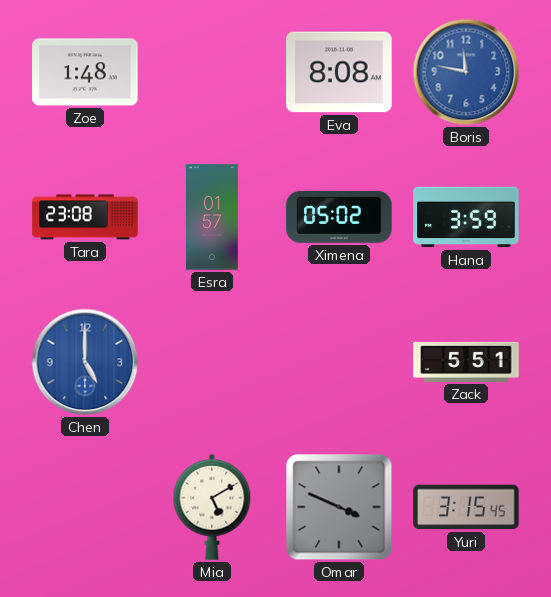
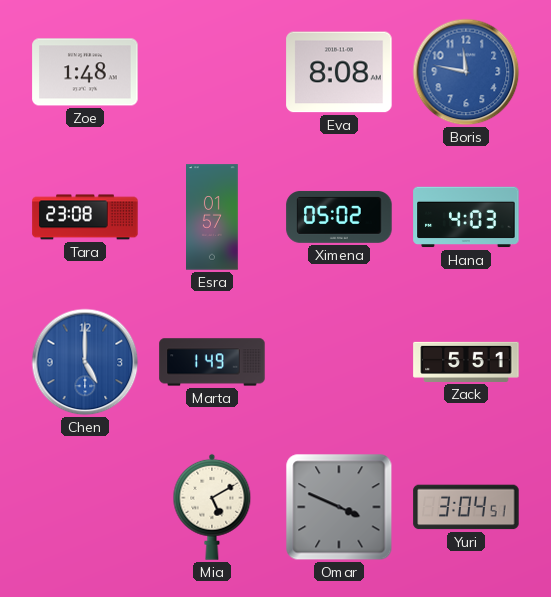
Hana: 3:59 -> 4:03
Marta: none -> 1:49
Yuri: 3:15 -> 3:04
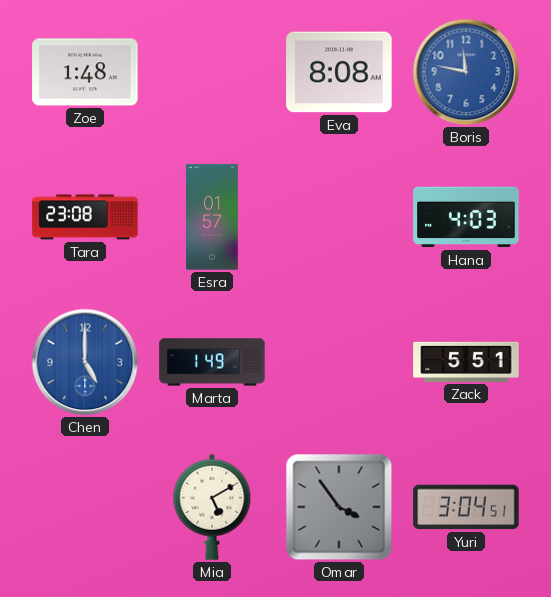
Ximena: 05:02 -> none
Omar: 3:49 -> 3:54
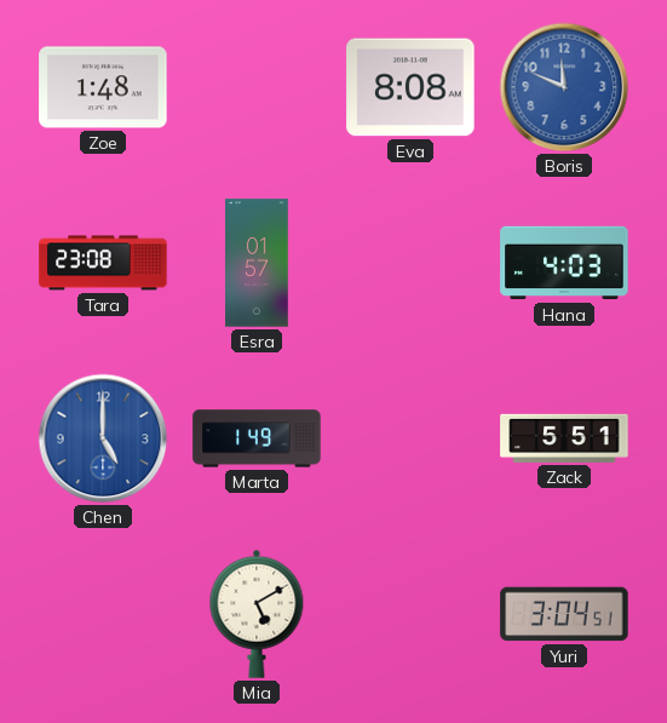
Boris: 11:47 -> 11:49
Omar: 3:54 -> none
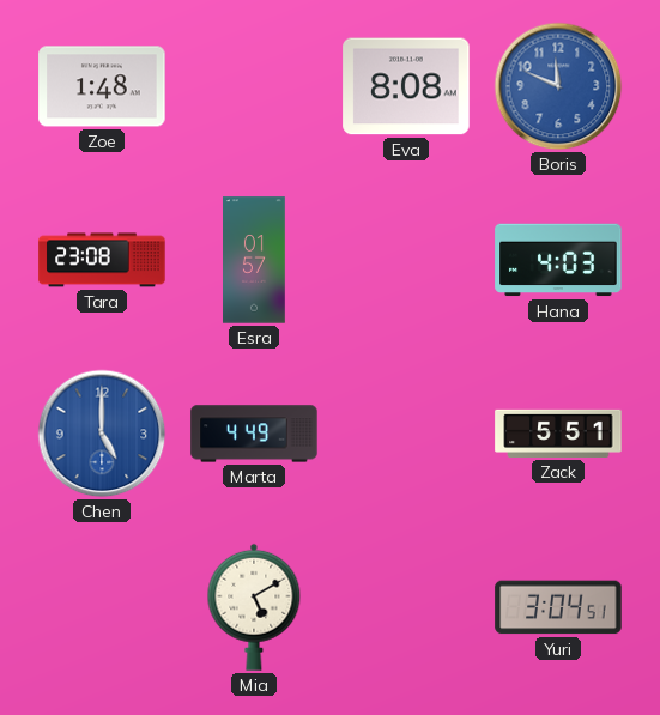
Marta: 1:49 -> 4:49
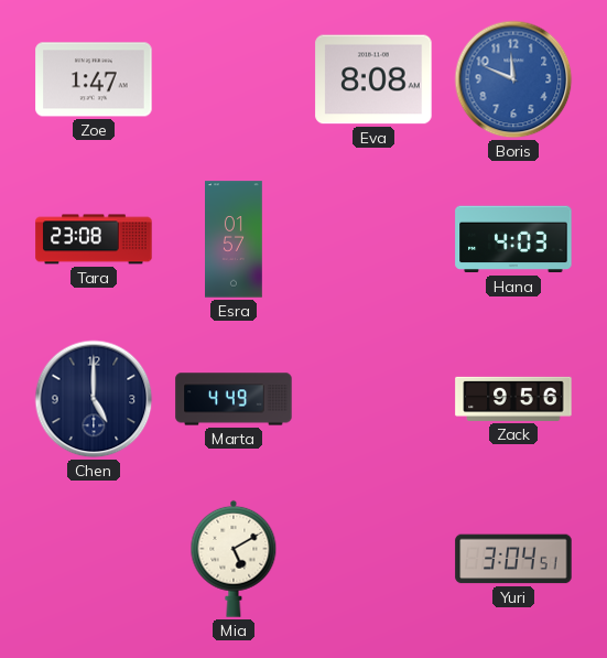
Zoe: 1:48 -> 1:47
Chen dial: blue -> navy
Zack: 5:51 -> 9:56
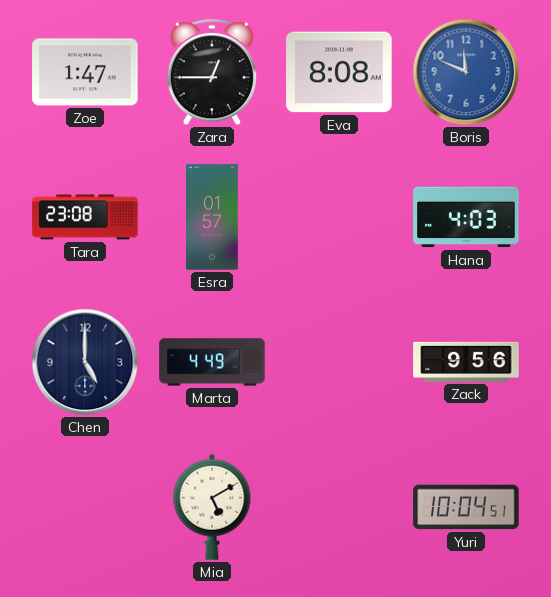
Zara: none -> 12:45
Yuri: 3:04 -> 10:04
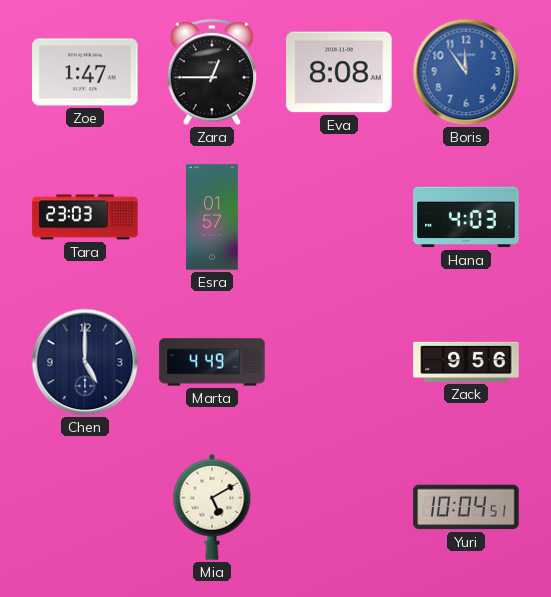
Boris: 11:49 -> 11:54
Tara: 23:08 -> 23:03
